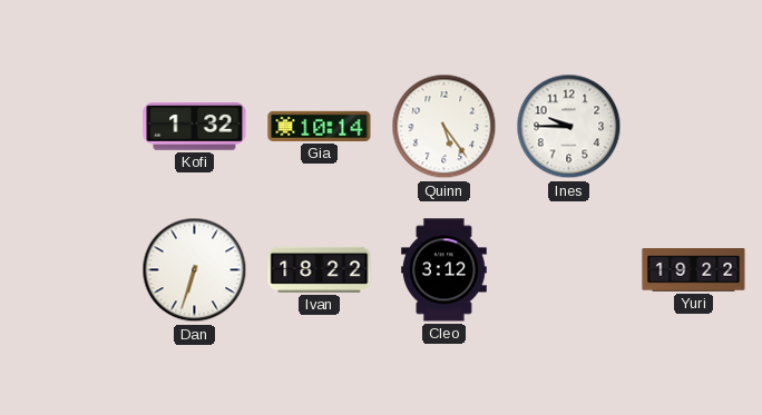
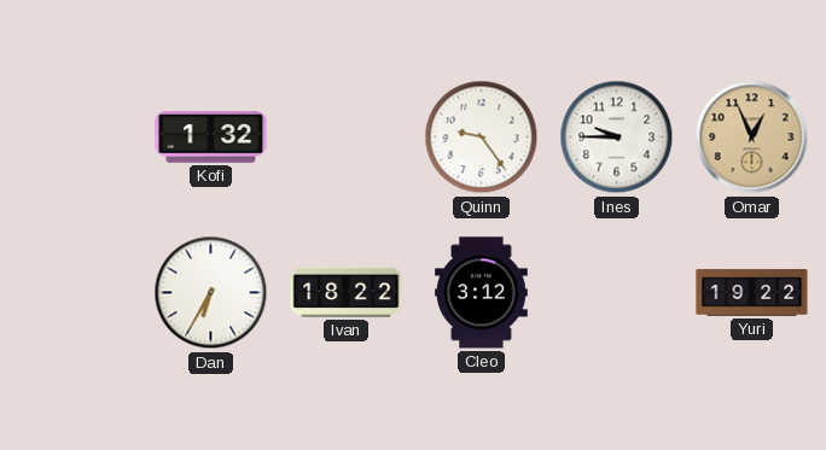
Gia: 10:14 -> none
Quinn: 5:24 -> 9:24
Omar: none -> 12:56
Dan: 6:33 -> 6:35
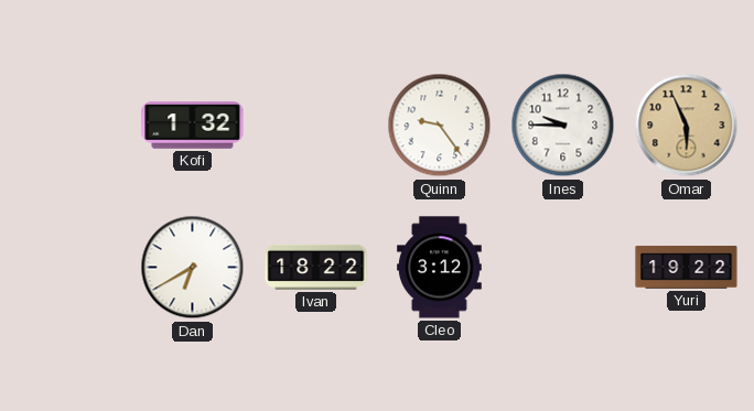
Omar: 12:56 -> 5:56
Dan: 6:35 -> 6:40
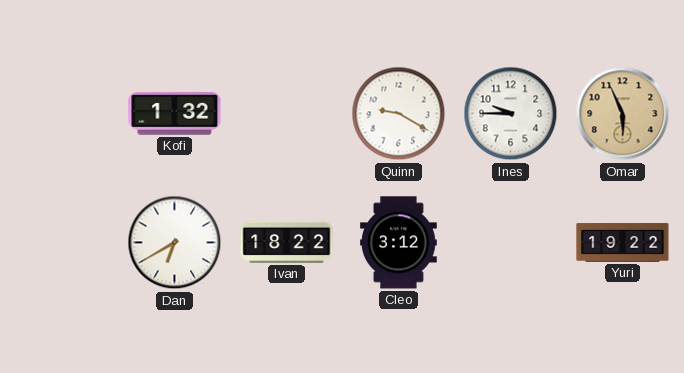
Quinn: 9:24 -> 9:20
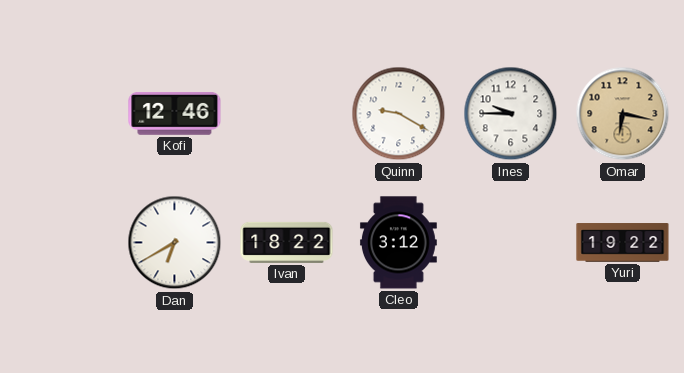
Kofi: 1:32 -> 12:46
Omar: 5:56 -> 6:17
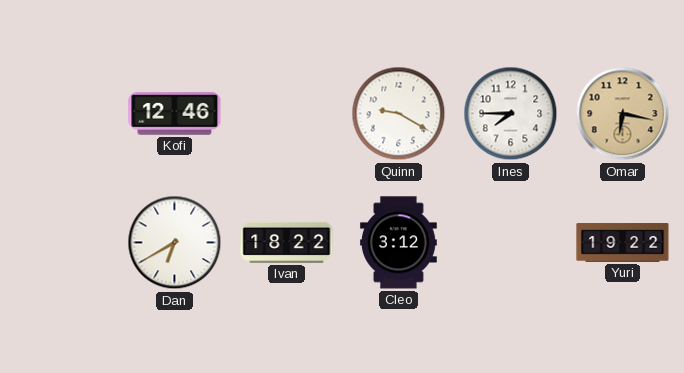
Ines: 9:45 -> 7:45
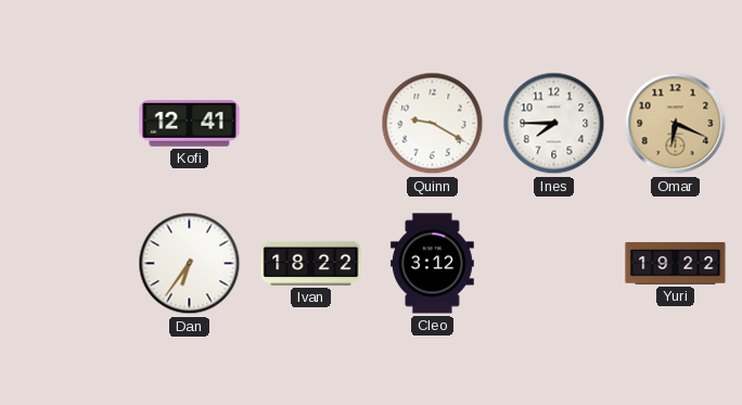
Kofi: 12:46 -> 12:41
Omar: 6:17 -> 6:19
Dan: 6:40 -> 6:36
